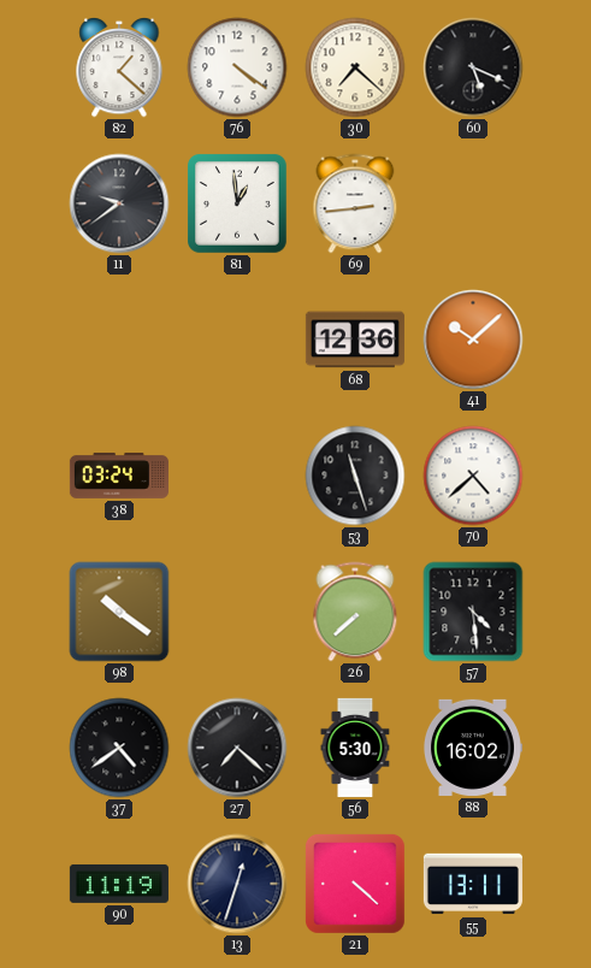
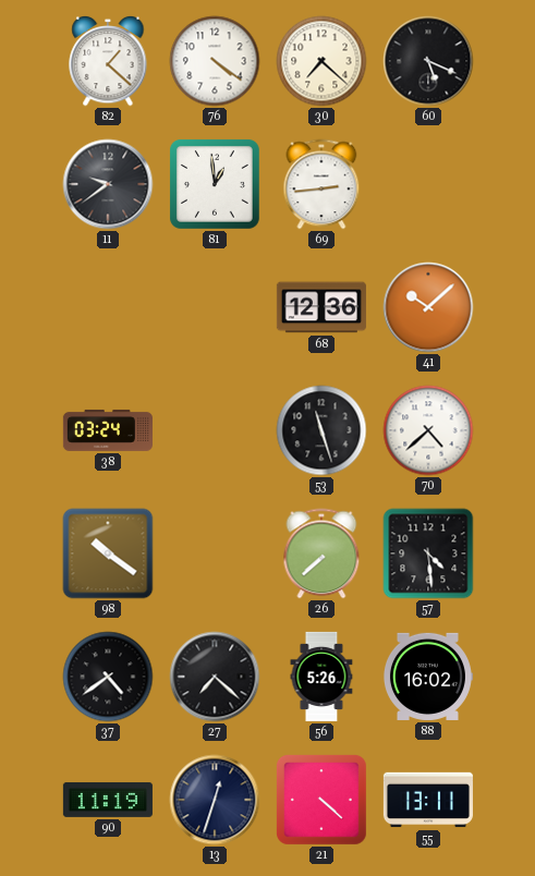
56: 5:30 -> 5:26
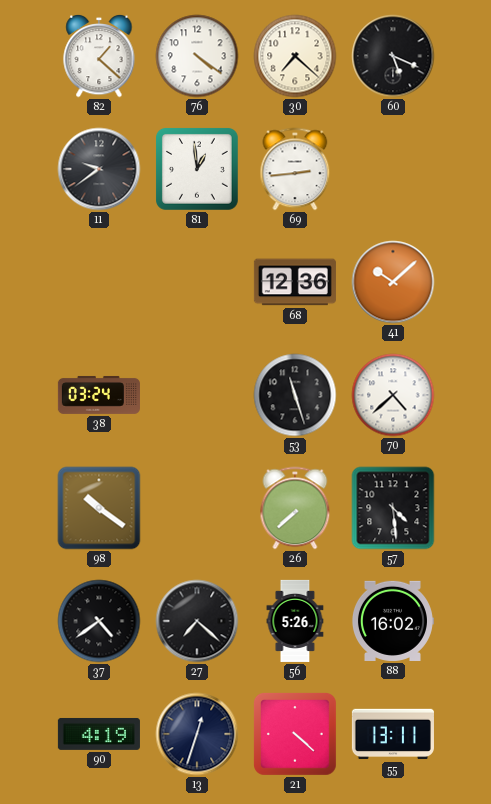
90: 11:19 -> 4:19
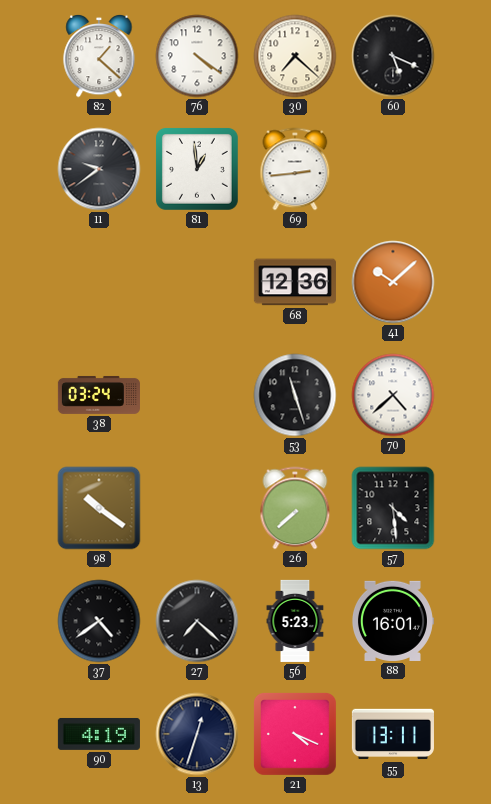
56: 5:26 -> 5:23
88: 16:02 -> 16:01
21: 4:22 -> 4:19
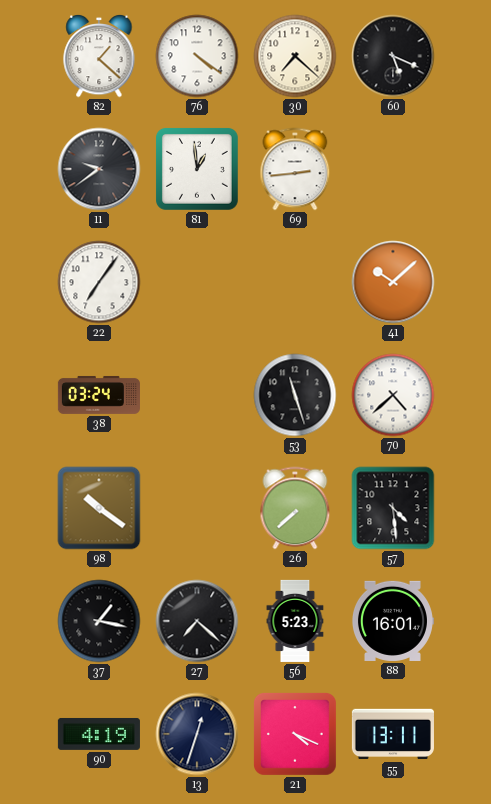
22: none -> 7:06
68: 12:36 -> none
37: 4:39 -> 1:17
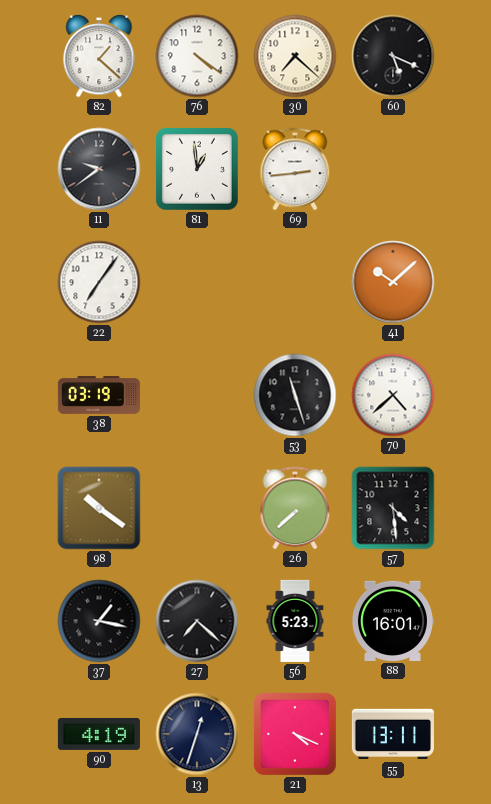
38: 03:24 -> 03:19
